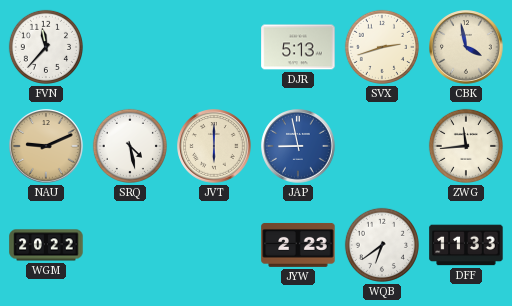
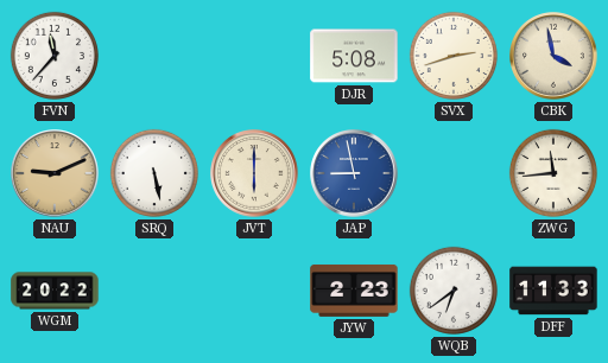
DJR: 5:13 -> 5:08
SRQ: 4:28 -> 5:28
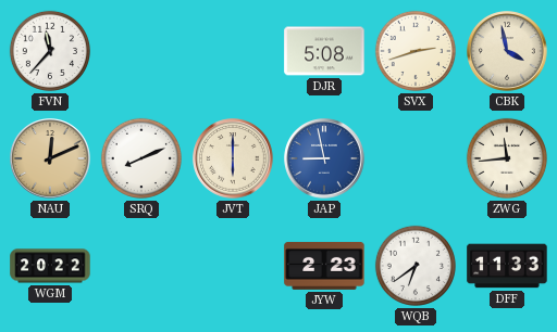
NAU: 9:11 -> 12:11
SRQ: 5:28 -> 8:11
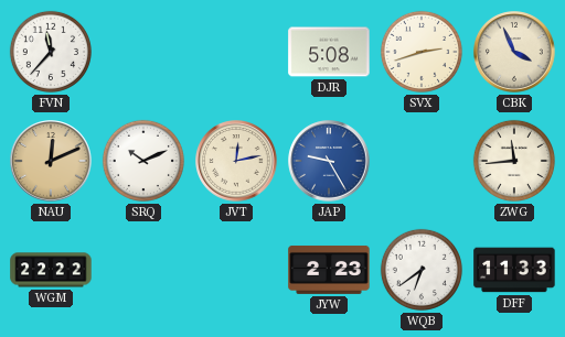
CBK: 3:58 -> 3:56
SRQ: 8:11 -> 10:11
JVT: 6:00 -> 12:13
JAP: 8:58 -> 9:25
WGM: 20:22 -> 22:22
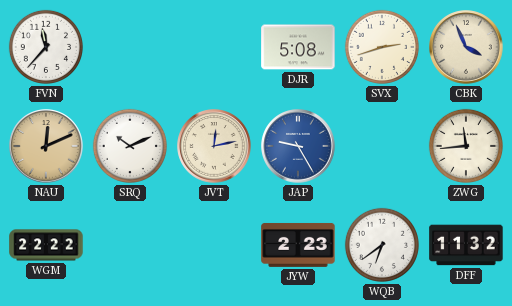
DFF: 11:33 -> 11:32
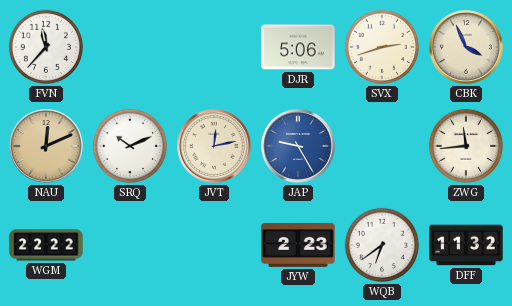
DJR: 5:08 -> 5:06
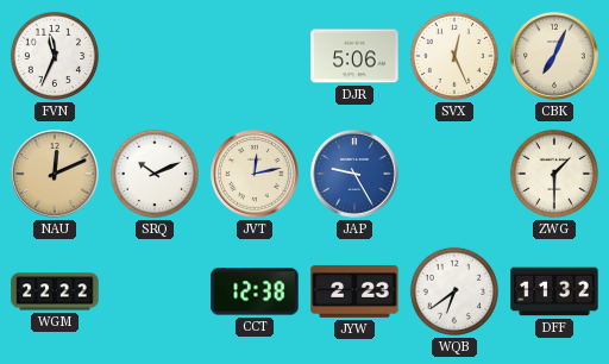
FVN: 11:37 -> 11:34
SVX: 2:42 -> 12:26
CBK: 3:56 -> 7:04
ZWG: 11:44 -> 1:30
CCT: none -> 12:38
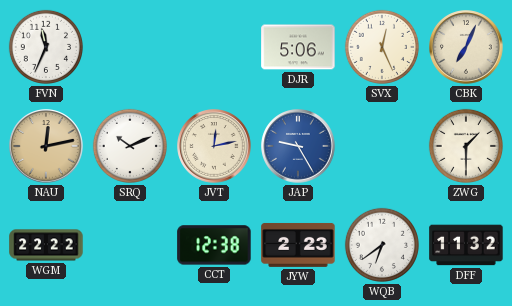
NAU: 12:11 -> 12:13
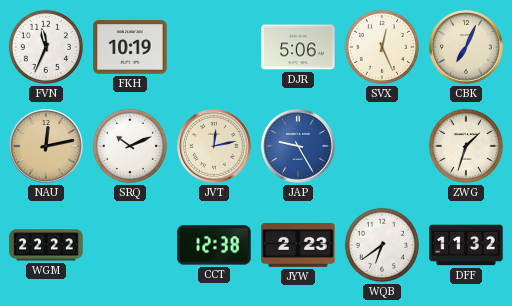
FKH: none -> 10:19
ZWG: 1:30 -> 1:33
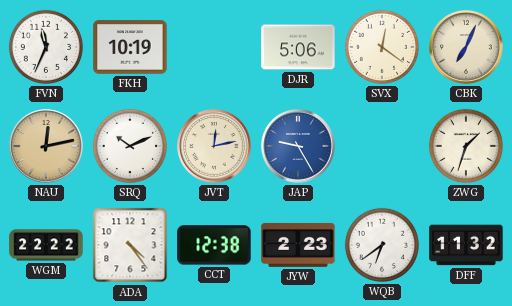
SVX: 12:26 -> 12:21
ADA: none -> 4:24
